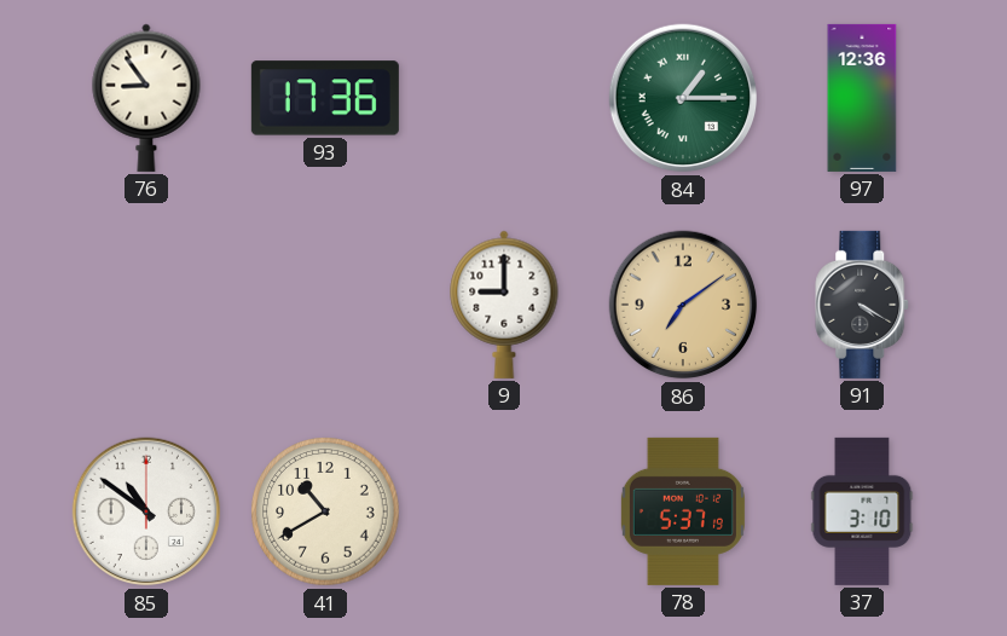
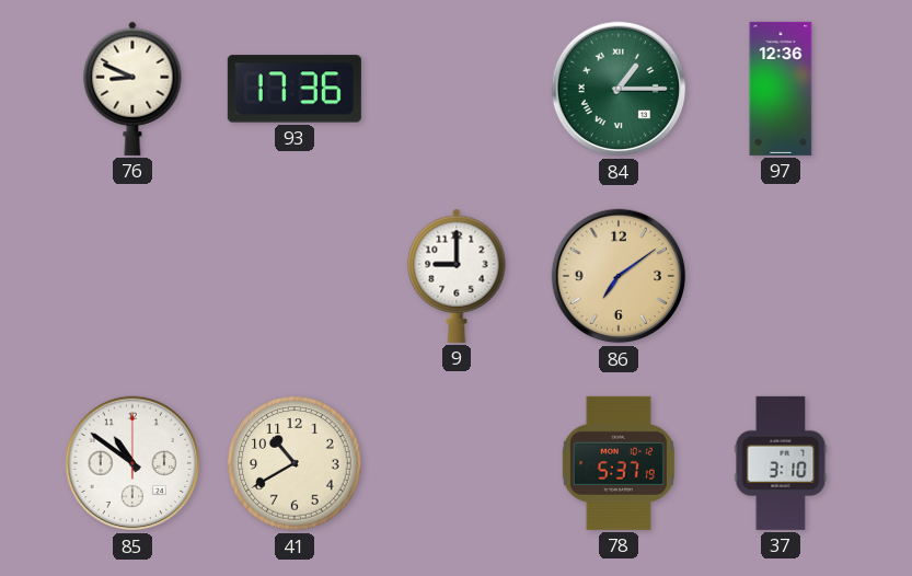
76: 8:54 -> 8:49
91: 4:20 -> none
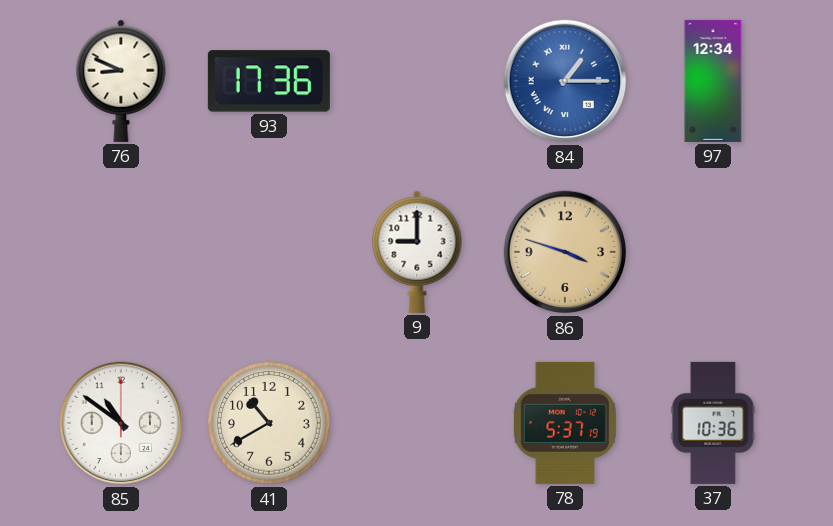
84 dial: green -> blue
97: 12:36 -> 12:34
86: 7:09 -> 3:48
37: 3:10 -> 10:36
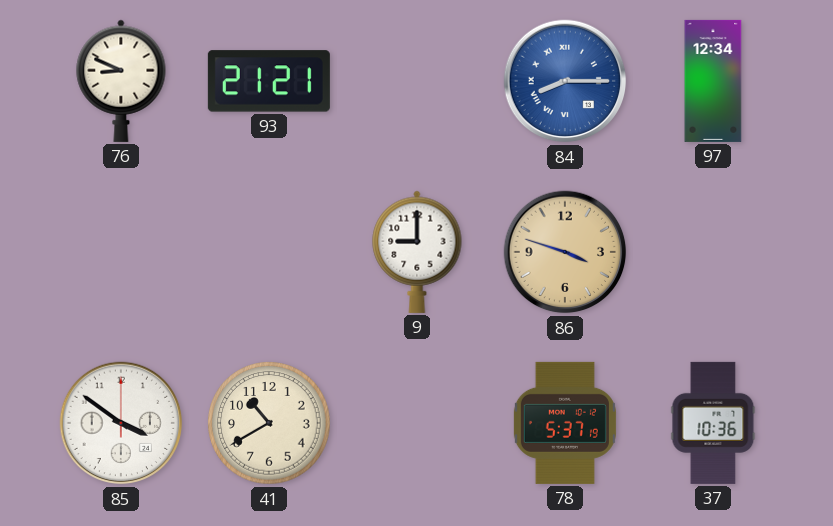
93: 17:36 -> 21:21
84: 1:15 -> 8:15
85: 10:51 -> 3:51
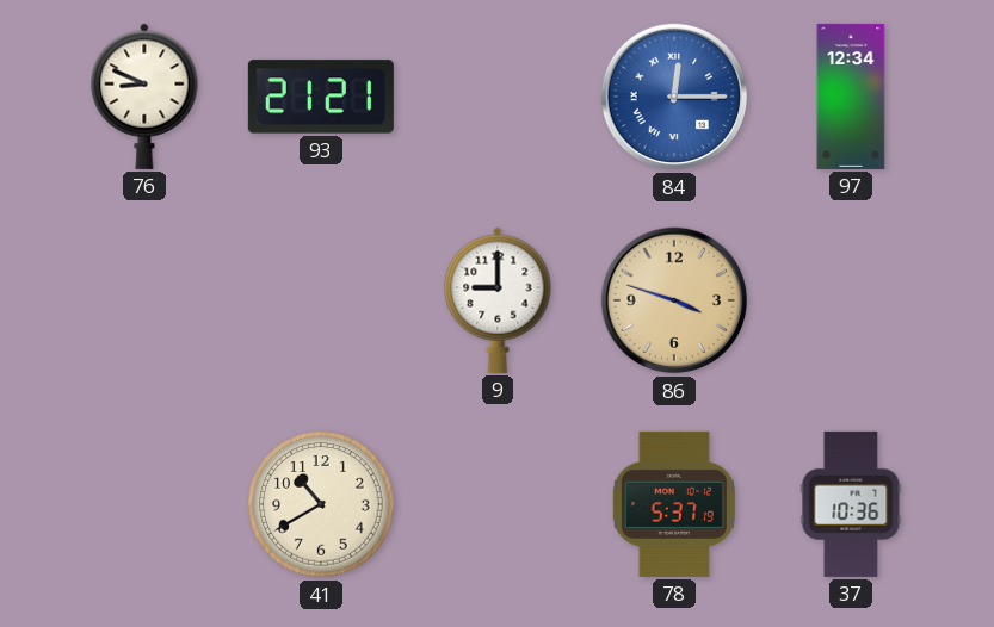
84: 8:15 -> 12:15
85: 3:51 -> none
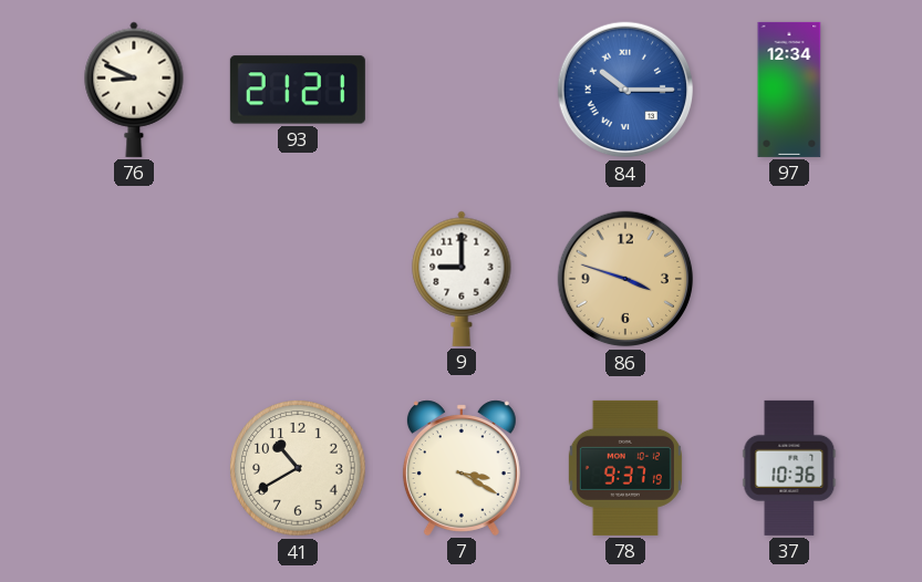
84: 12:15 -> 10:15
7: none -> 3:20
78: 5:37 -> 9:37
